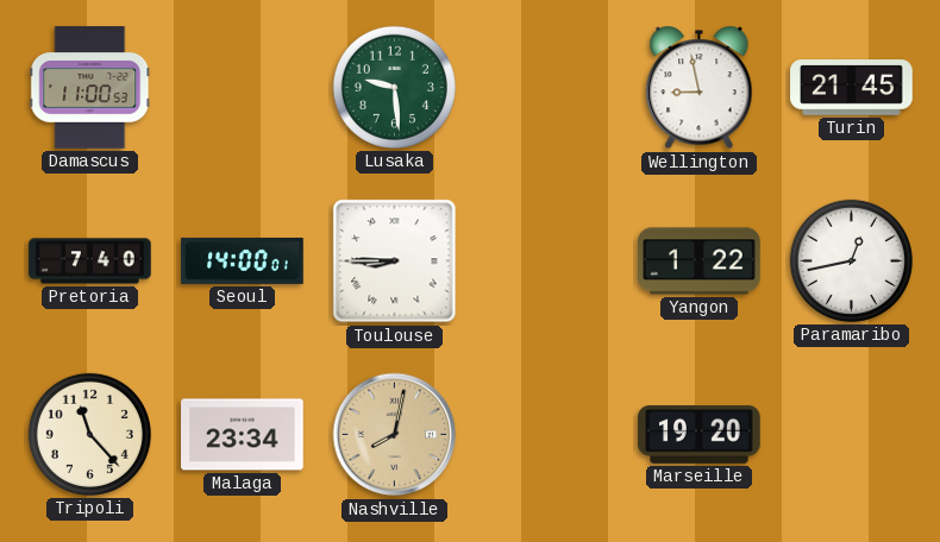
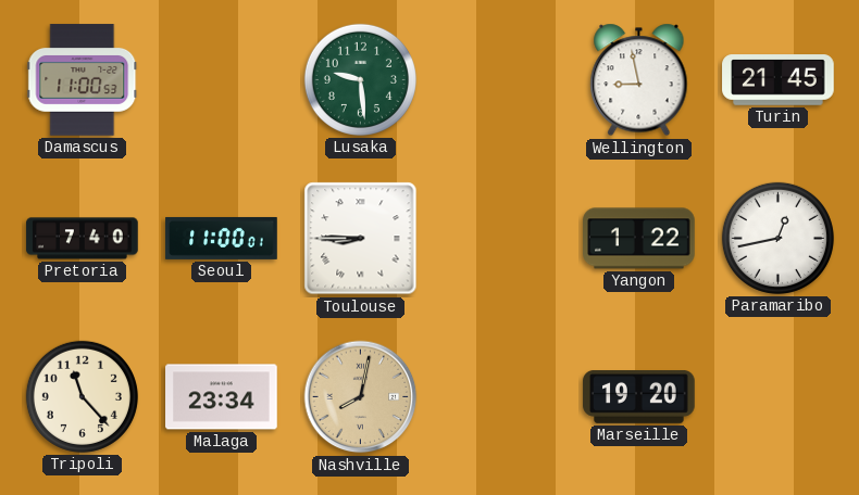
Seoul: 14:00 -> 11:00
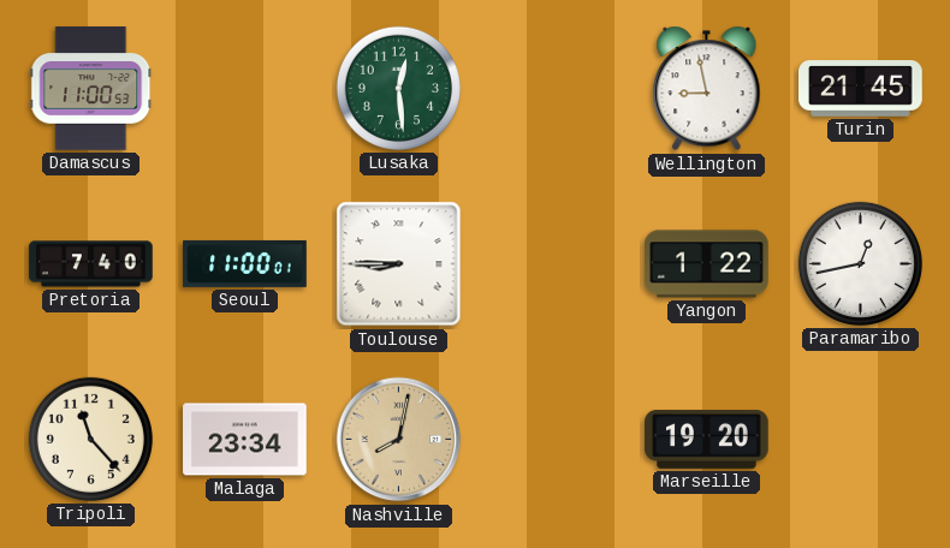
Lusaka: 9:29 -> 12:29
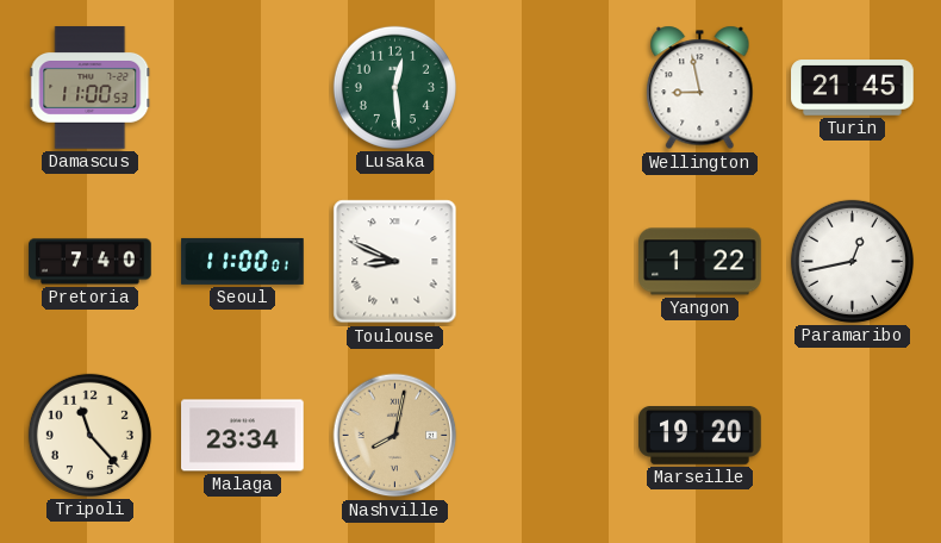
Toulouse: 8:45 -> 8:49
